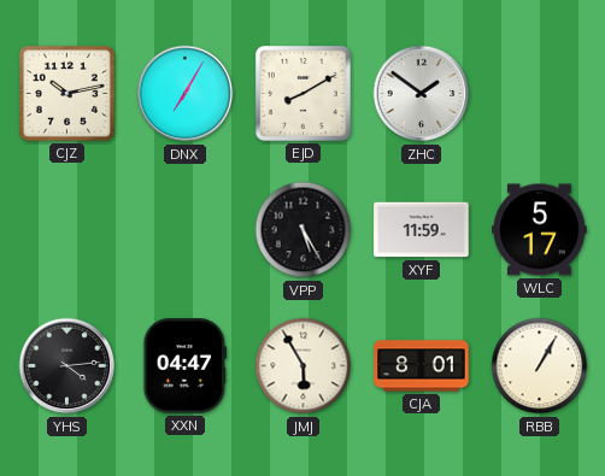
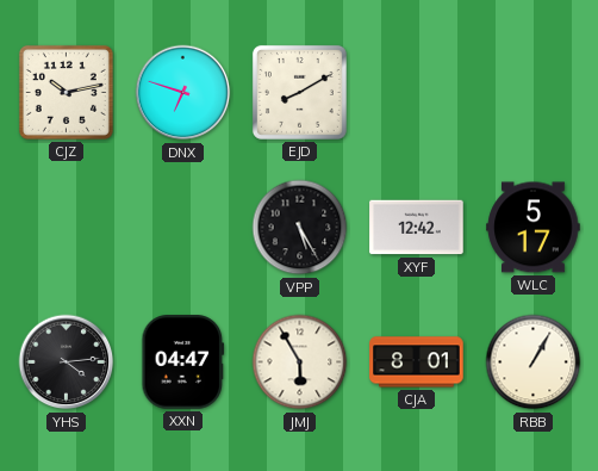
DNX: 7:05 -> 6:48
ZHC: 1:51 -> none
XYF: 11:59 -> 12:42
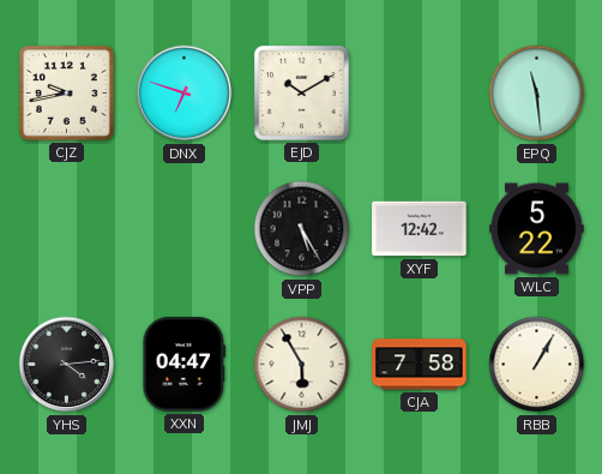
CJZ: 10:13 -> 9:43
EJD: 8:10 -> 10:10
EPQ: none -> 11:29
WLC: 5:17 -> 5:22
CJA: 8:01 -> 7:58
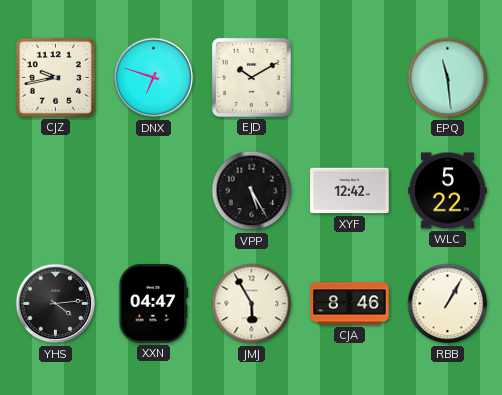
CJA: 7:58 -> 8:46
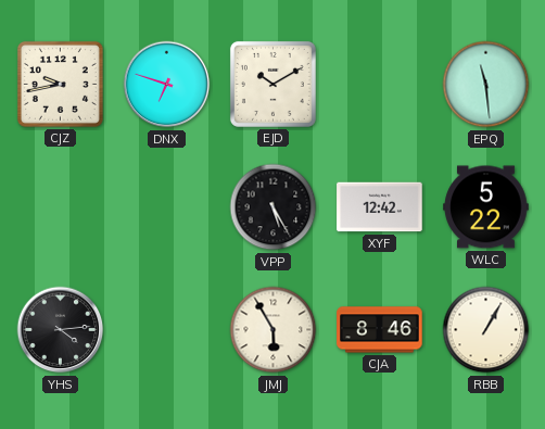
XXN: 04:47 -> none
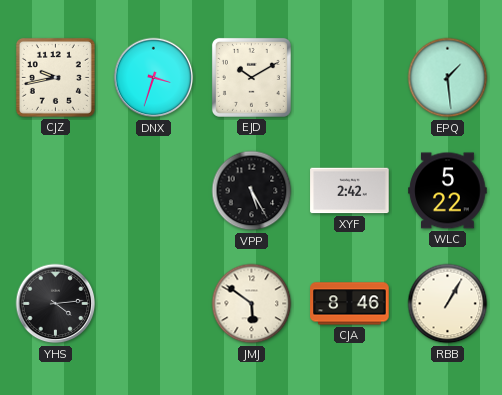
DNX: 6:48 -> 3:33
EPQ: 11:29 -> 1:29
XYF: 12:42 -> 2:42
JMJ: 5:55 -> 5:51
